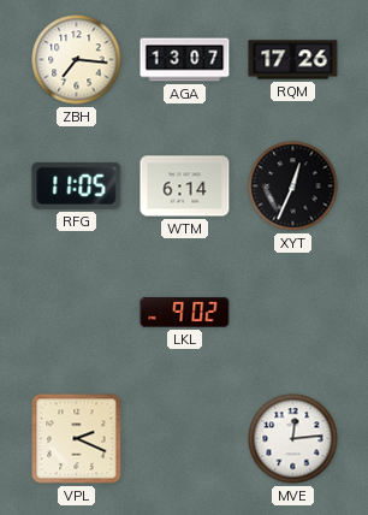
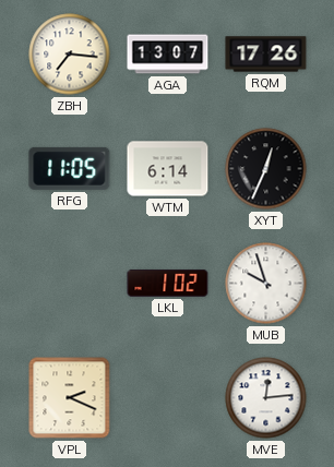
LKL: 9:02 -> 1:02
MUB: none -> 9:57
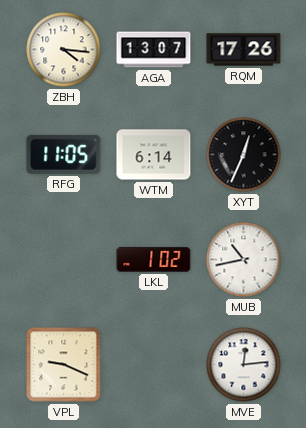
ZBH: 7:16 -> 4:16
MUB: 9:57 -> 10:43
VPL: 2:19 -> 9:19
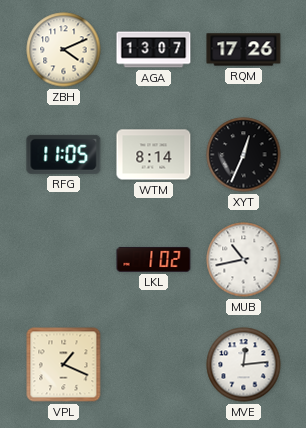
ZBH: 4:16 -> 4:11
WTM: 6:14 -> 8:14
VPL: 9:19 -> 1:19
